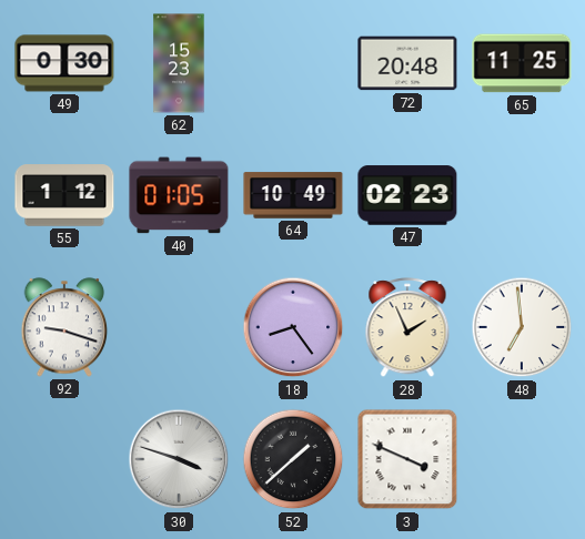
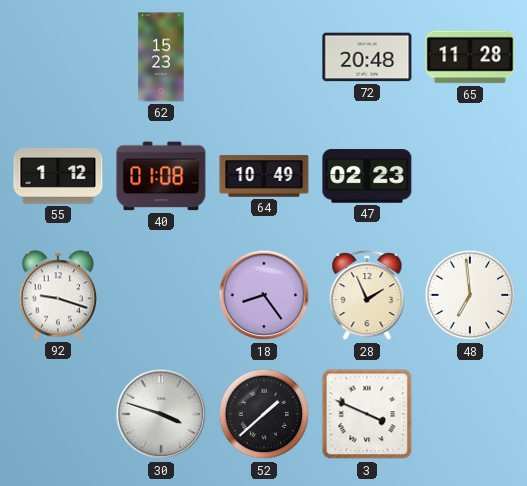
49: 0:30 -> none
65: 11:25 -> 11:28
40: 01:05 -> 01:08
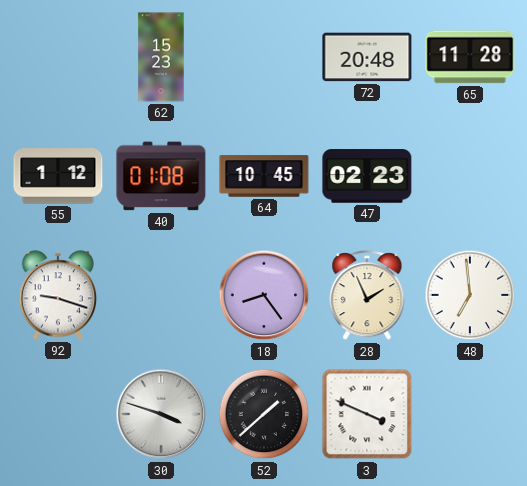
64: 10:49 -> 10:45
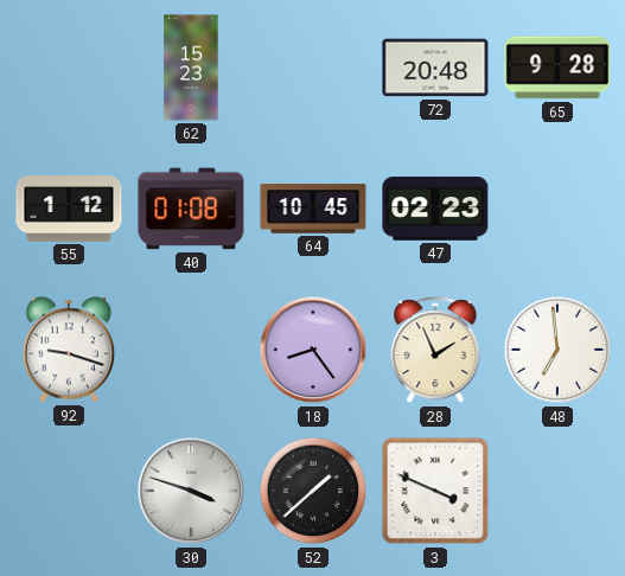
65: 11:28 -> 9:28
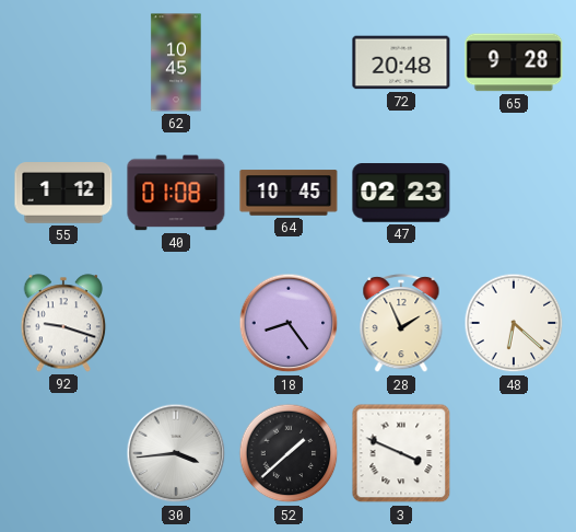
62: 15:23 -> 10:45
48: 6:59 -> 6:22
30: 3:48 -> 3:44
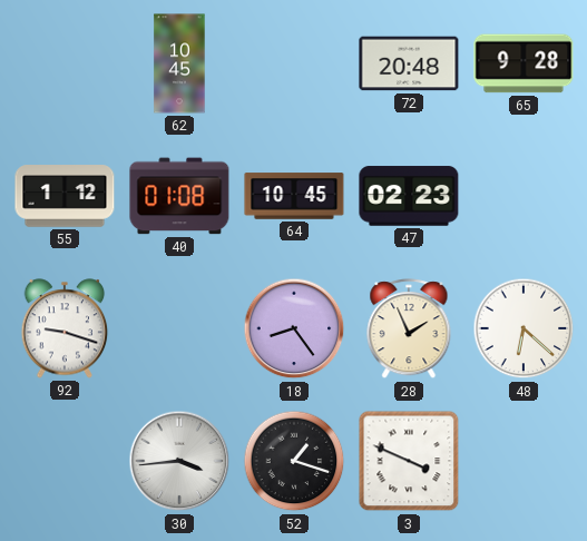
52: 1:38 -> 1:18
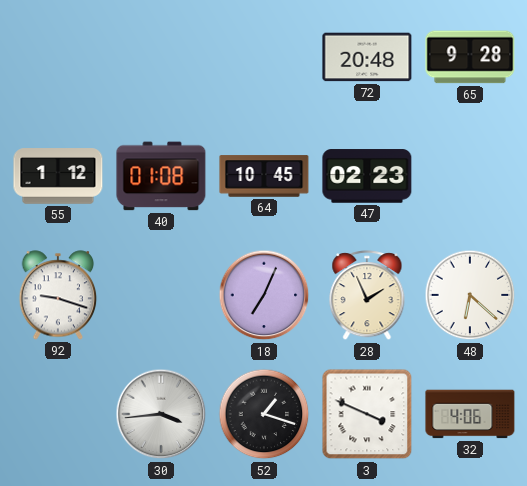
62: 10:45 -> none
18: 8:24 -> 7:04
32: none -> 4:06
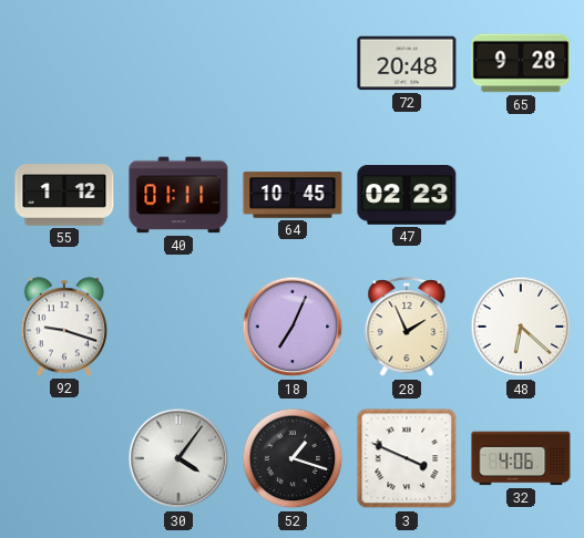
40: 01:08 -> 01:11
30: 3:44 -> 4:06
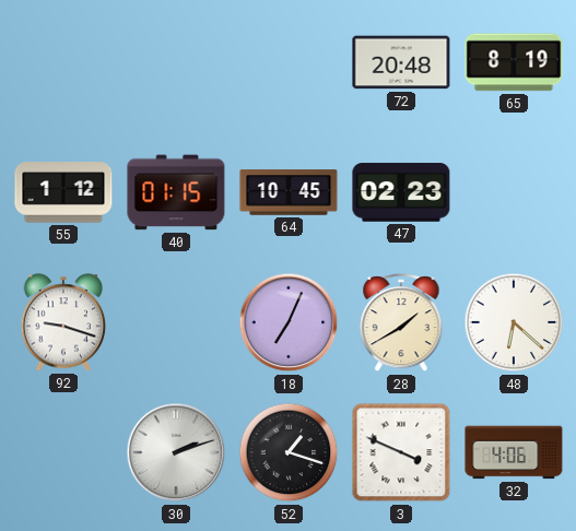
65: 9:28 -> 8:19
40: 01:11 -> 01:15
28: 1:56 -> 1:40
30: 4:06 -> 2:12
